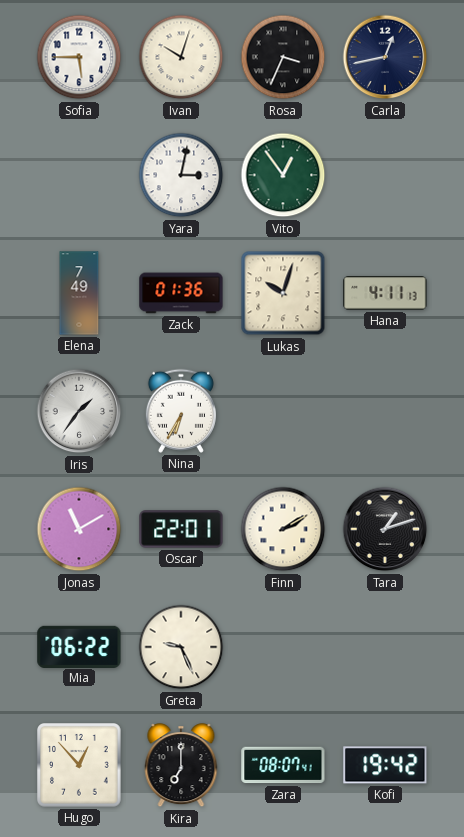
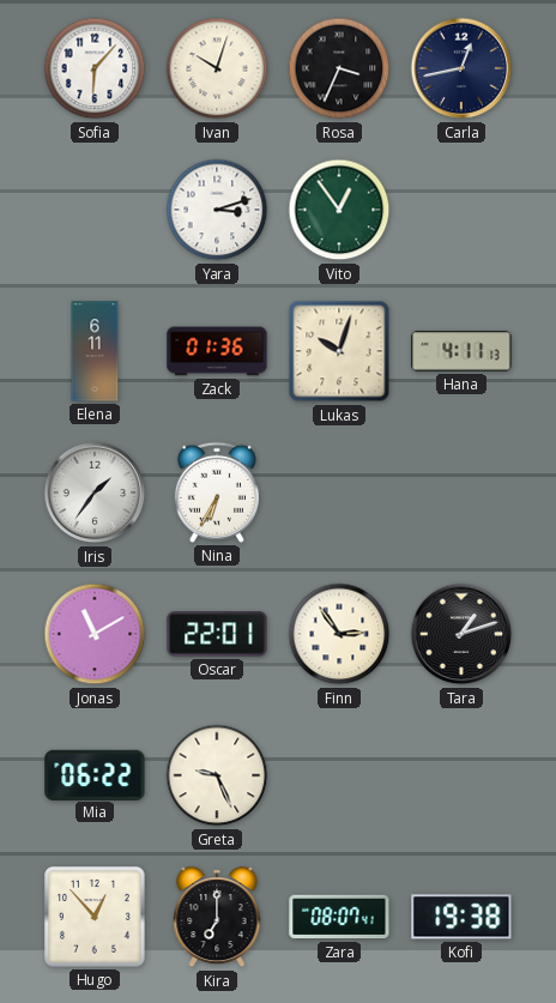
Sofia: 5:45 -> 6:07
Yara: 3:02 -> 3:12
Elena: 7:49 -> 6:11
Finn: 2:10 -> 2:54
Kofi: 19:42 -> 19:38
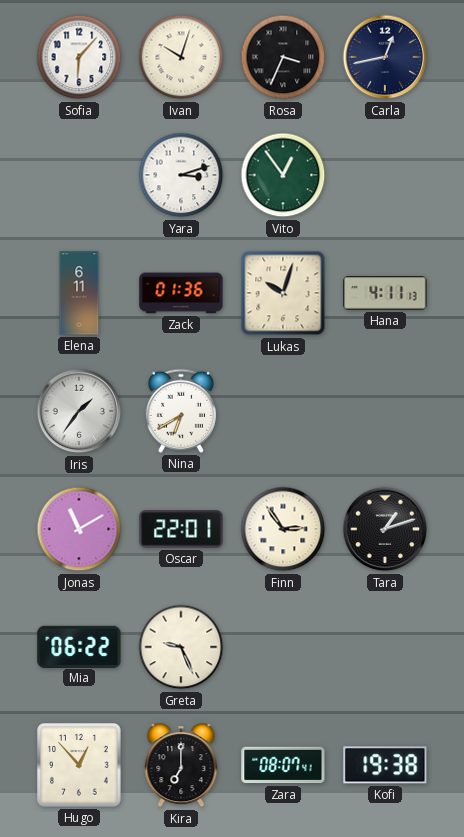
Nina: 6:35 -> 6:40
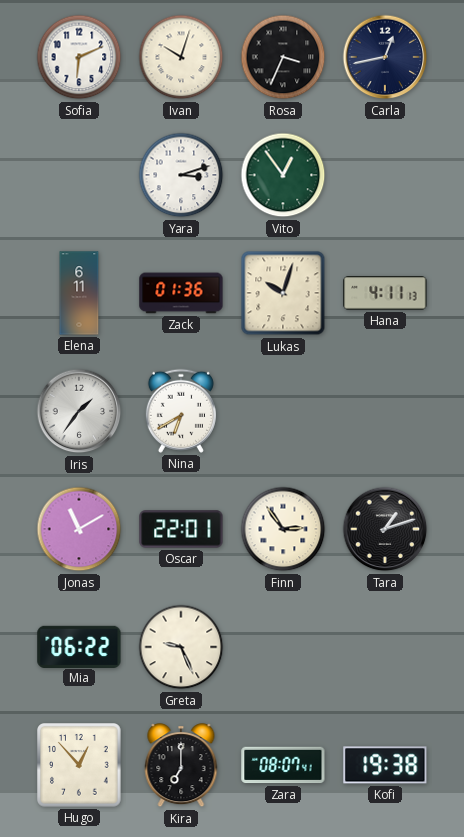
Sofia: 6:07 -> 6:11
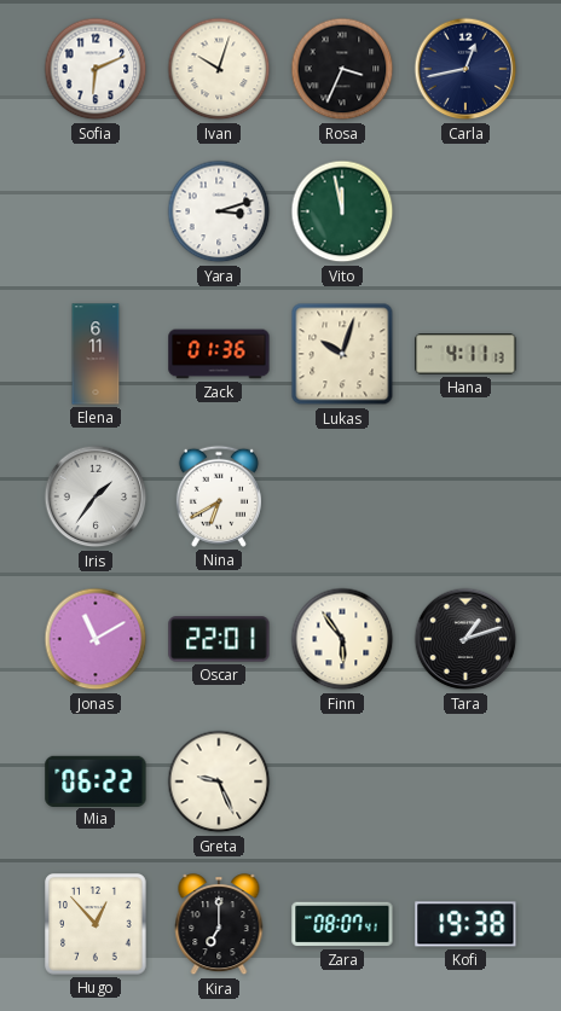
Vito: 12:54 -> 11:58
Finn: 2:54 -> 5:54
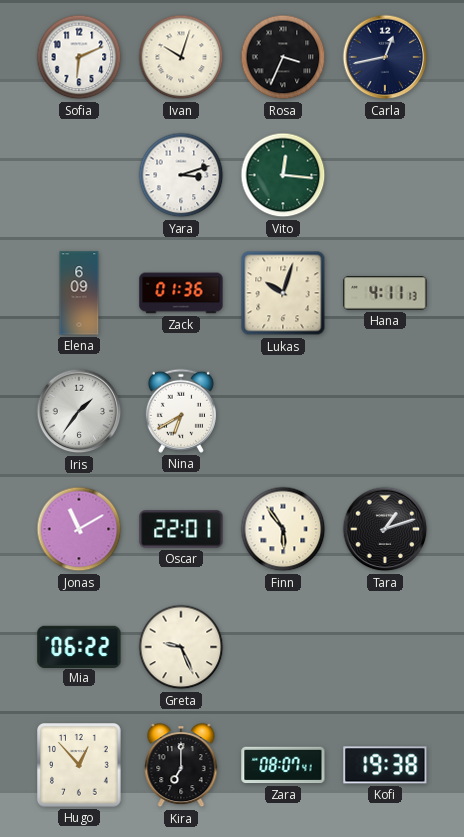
Vito: 11:58 -> 12:16
Elena: 6:11 -> 6:09
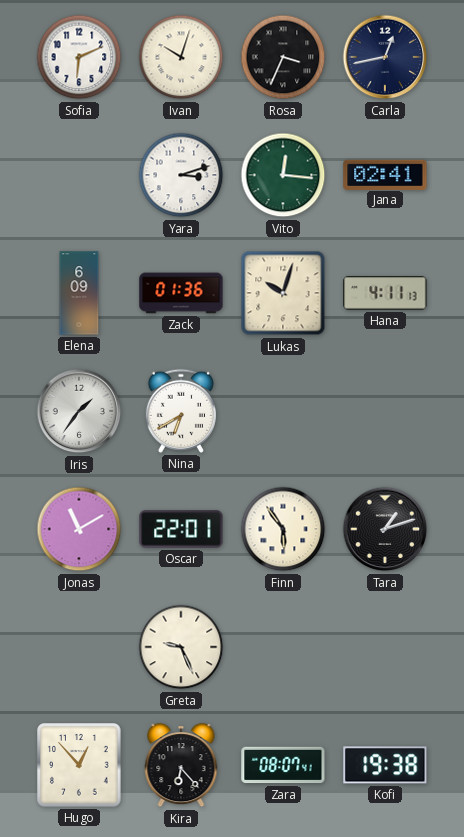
Jana: none -> 02:41
Mia: 06:22 -> none
Kira: 7:00 -> 6:23
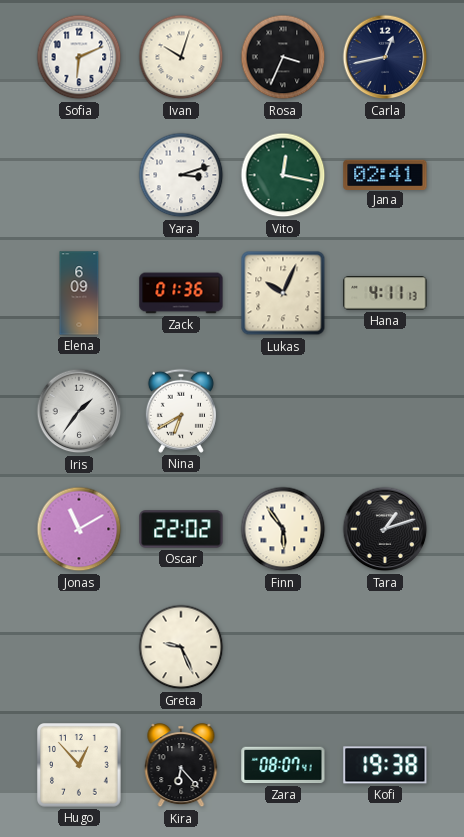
Vito: 12:16 -> 12:17
Lukas: 10:03 -> 10:04
Oscar: 22:01 -> 22:02
